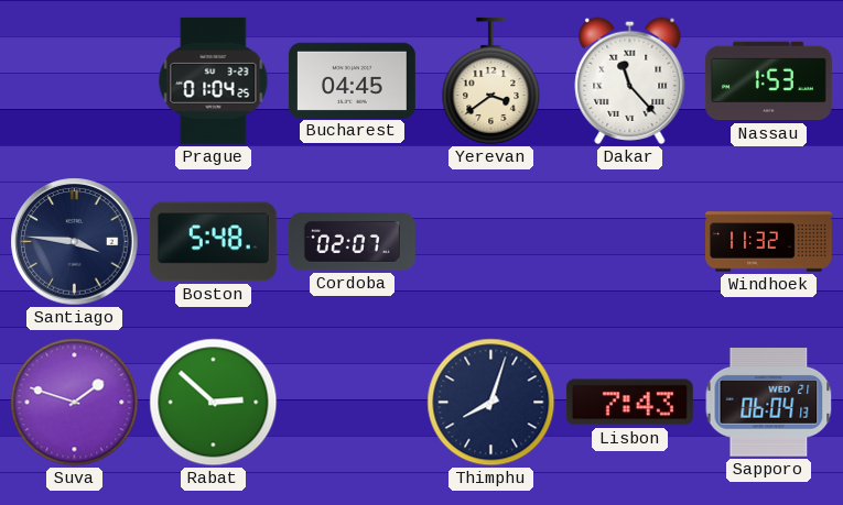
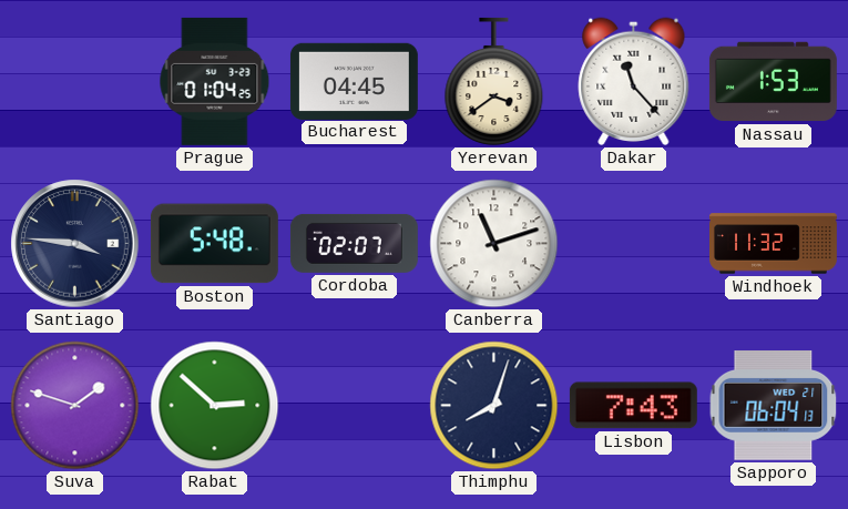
Canberra: none -> 11:12
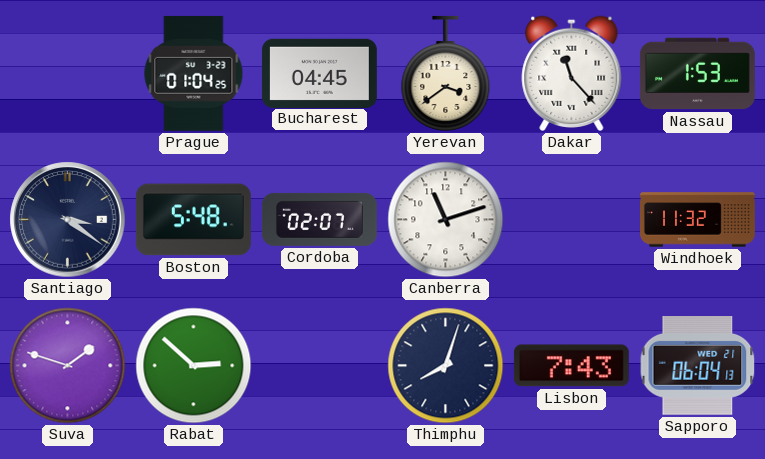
Santiago: 3:46 -> 3:21
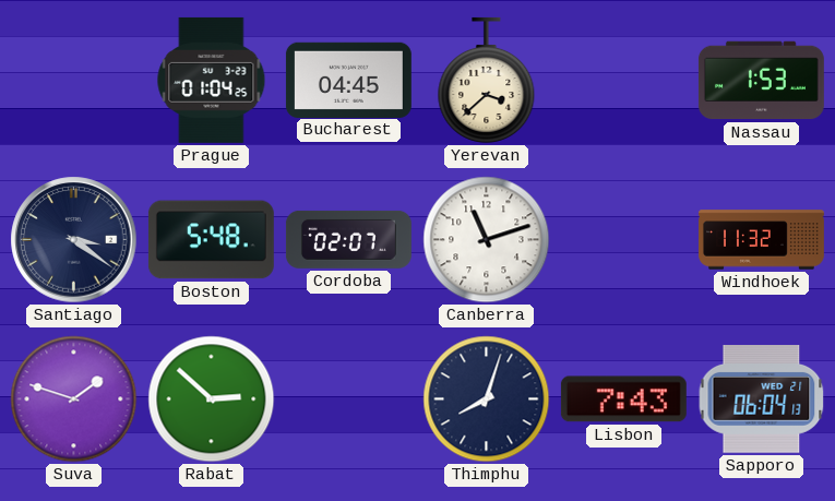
Yerevan: 3:39 -> 3:38
Dakar: 11:23 -> none
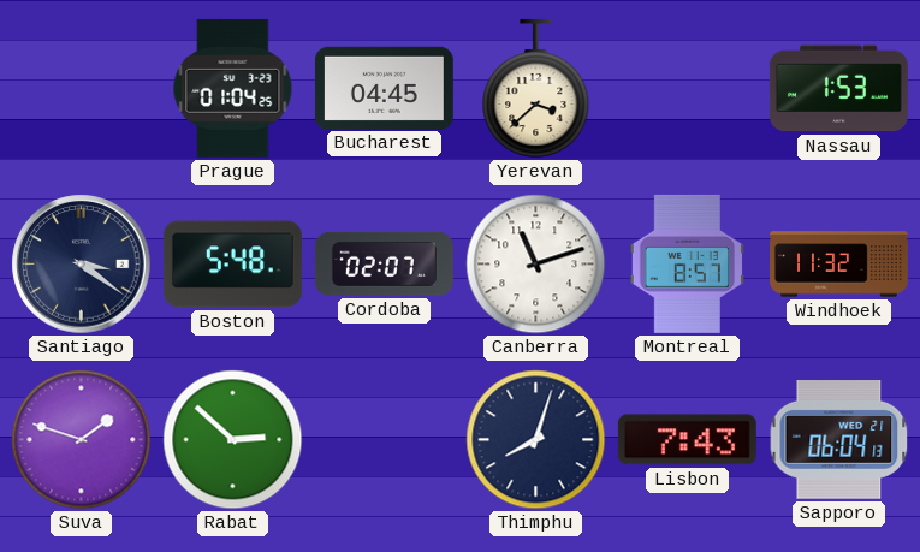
Montreal: none -> 8:57
